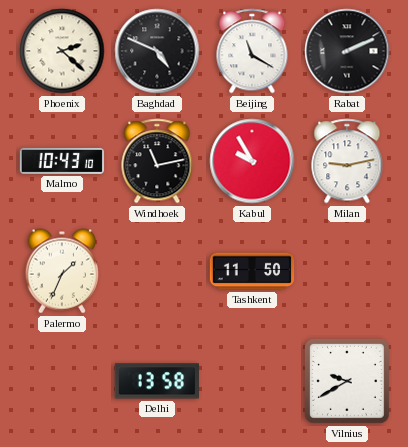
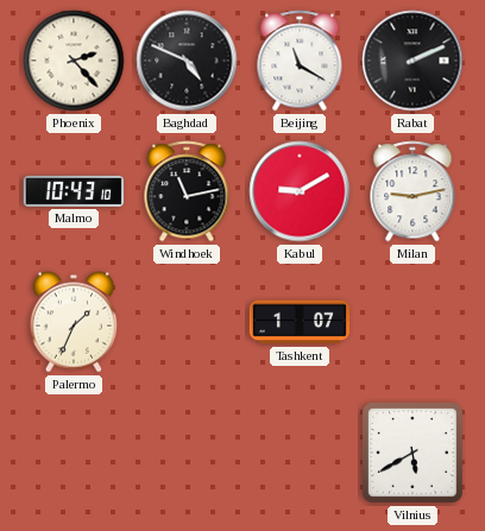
Phoenix: 2:22 -> 2:23
Kabul: 9:55 -> 9:10
Tashkent: 11:50 -> 1:07
Delhi: 13:58 -> none
Vilnius: 9:40 -> 5:40
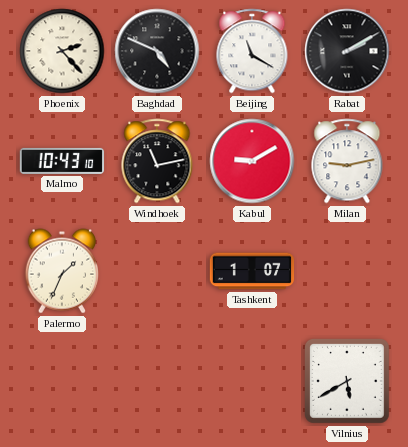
Rabat: 2:11 -> 2:10
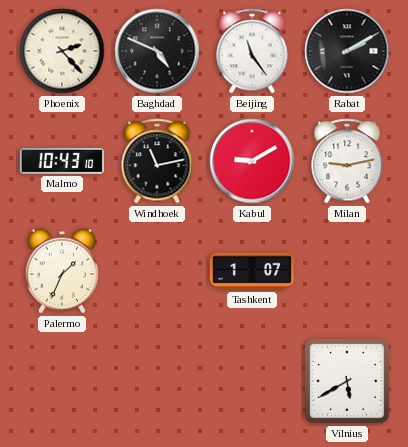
Beijing: 11:20 -> 11:24
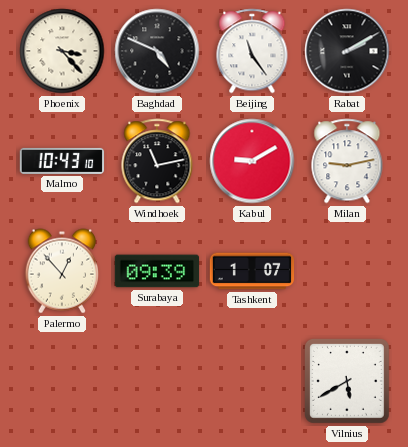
Phoenix: 2:23 -> 3:23
Palermo: 1:34 -> 12:53
Surabaya: none -> 09:39
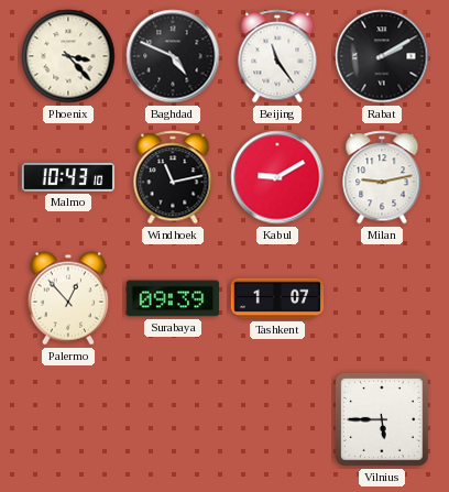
Vilnius: 5:40 -> 5:45
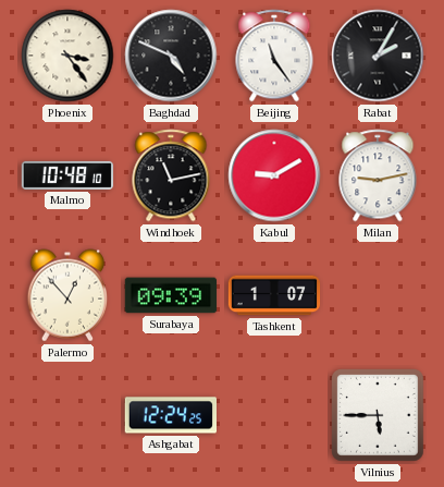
Phoenix: 3:23 -> 3:24
Rabat: 2:10 -> 2:05
Malmo: 10:43 -> 10:48
Ashgabat: none -> 12:24
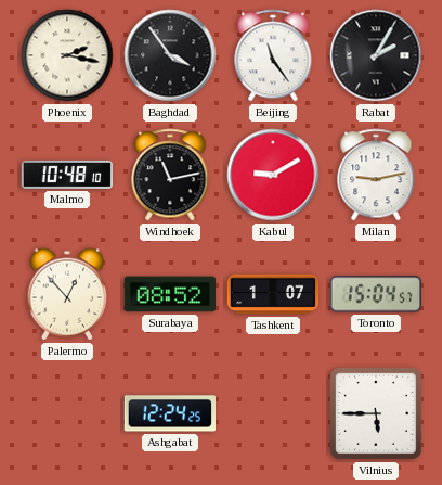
Phoenix: 3:24 -> 2:17
Baghdad: 4:49 -> 3:54
Surabaya: 09:39 -> 08:52
Toronto: none -> 15:04
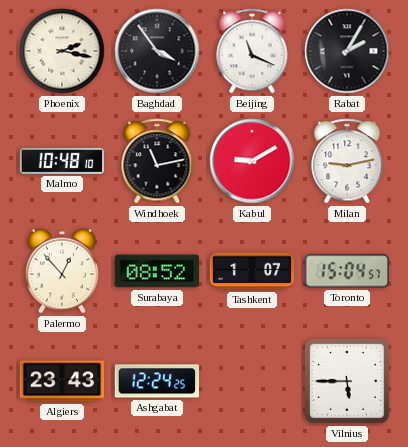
Beijing: 11:24 -> 11:19
Algiers: none -> 23:43
